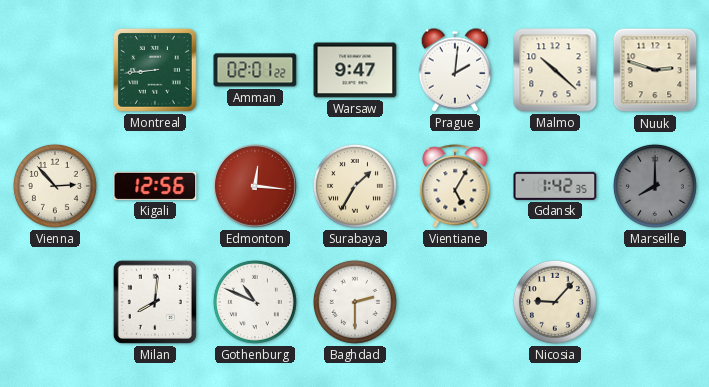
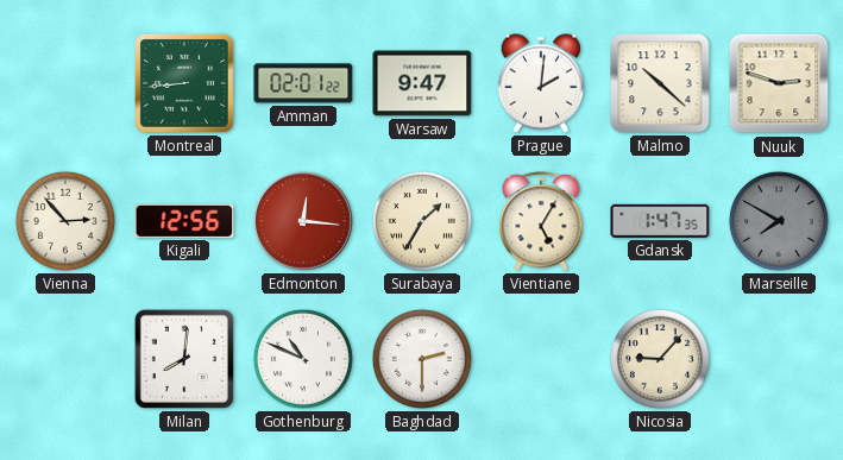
Gdansk: 1:42 -> 1:47
Marseille: 8:00 -> 7:50
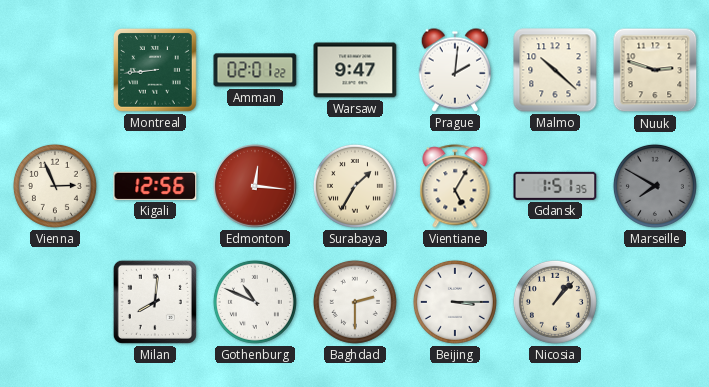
Vienna: 2:53 -> 2:56
Gdansk: 1:47 -> 1:51
Beijing: none -> 3:15
Nicosia: 9:07 -> 1:07
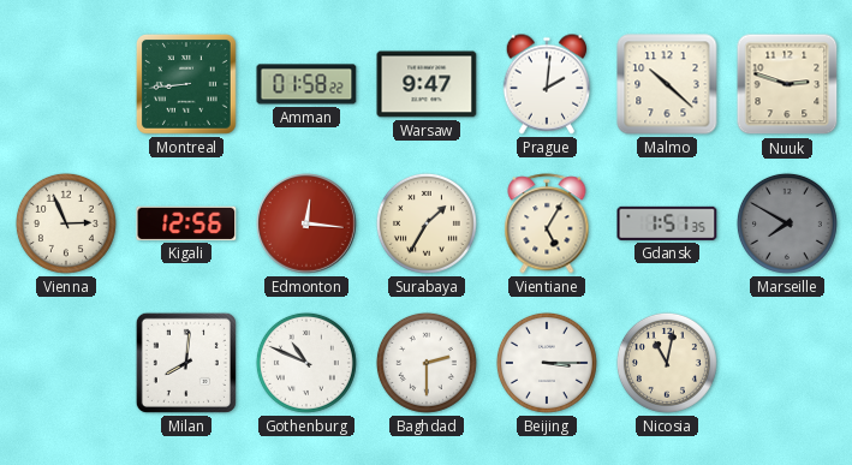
Amman: 02:01 -> 01:58
Nicosia: 1:07 -> 11:02
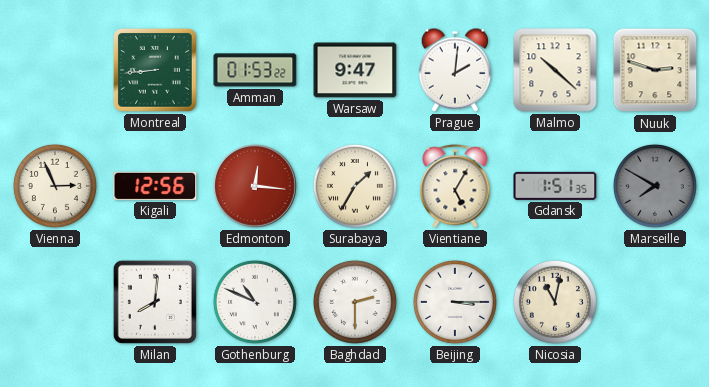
Amman: 01:58 -> 01:53
